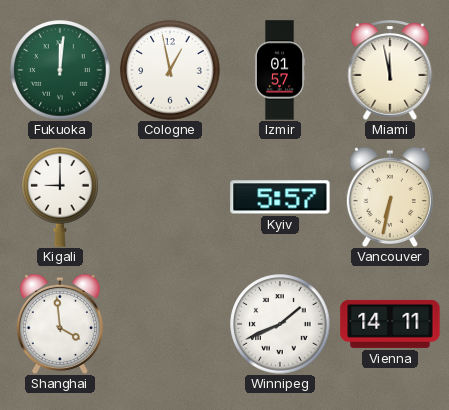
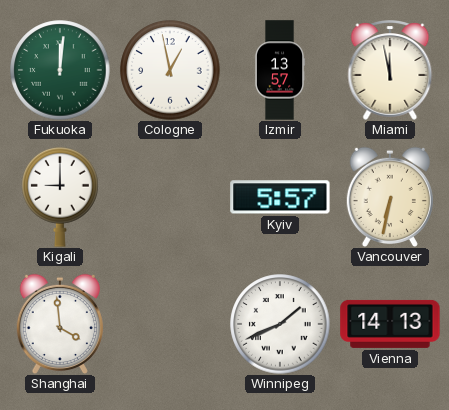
Izmir: 01:57 -> 13:57
Vienna: 14:11 -> 14:13
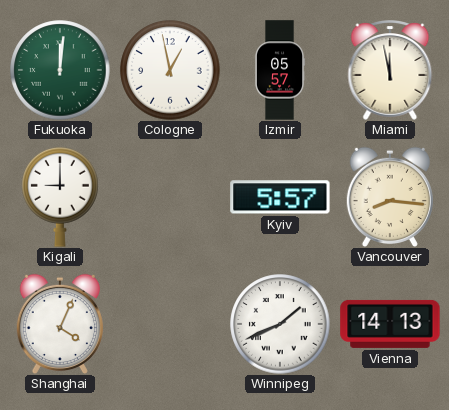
Izmir: 13:57 -> 05:57
Vancouver: 6:32 -> 8:16
Shanghai: 3:59 -> 4:04
